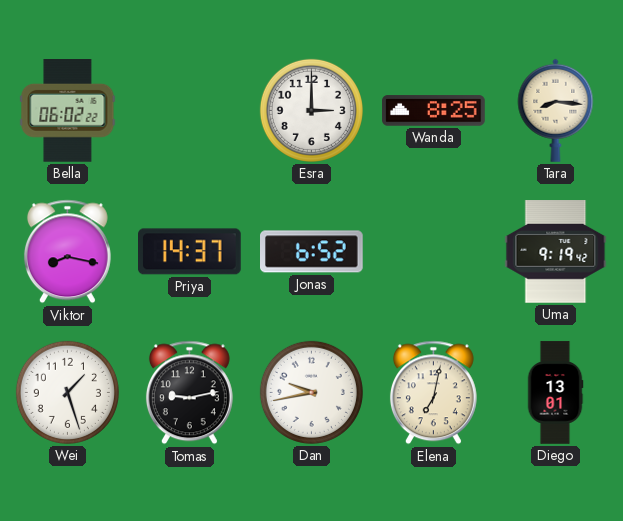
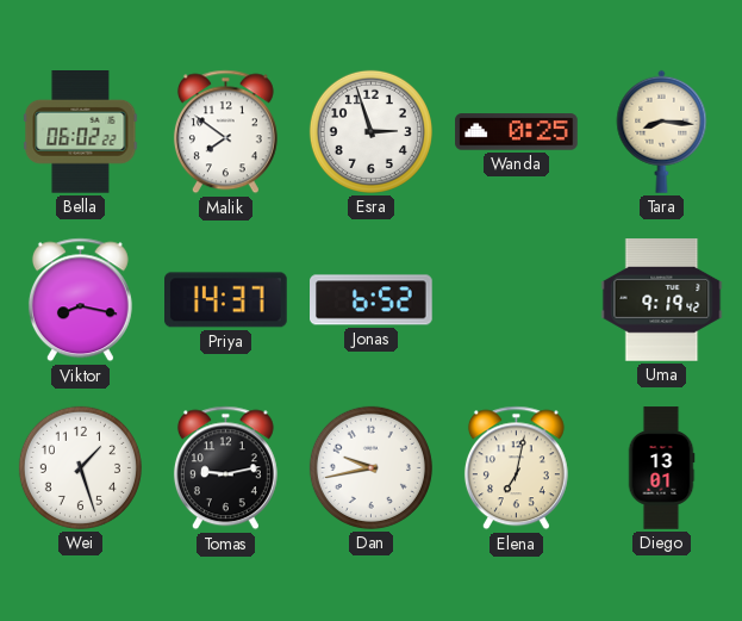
Malik: none -> 7:51
Esra: 3:00 -> 2:57
Wanda: 8:25 -> 0:25
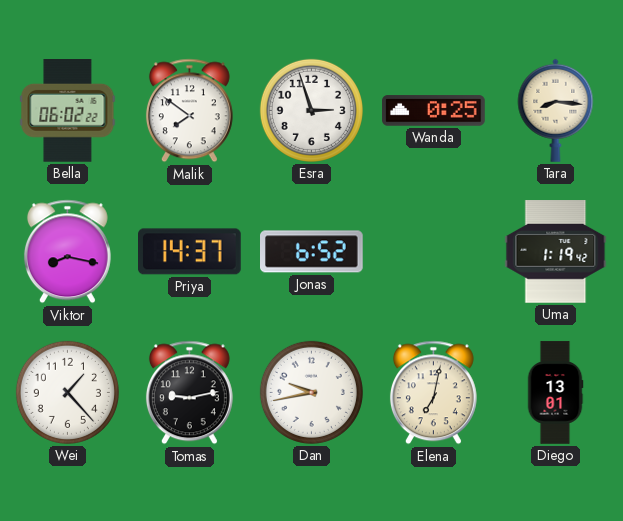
Uma: 9:19 -> 1:19
Wei: 1:27 -> 1:23
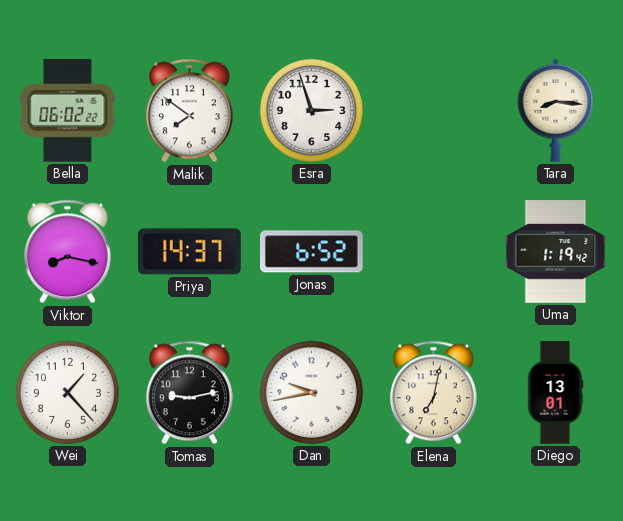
Wanda: 0:25 -> none
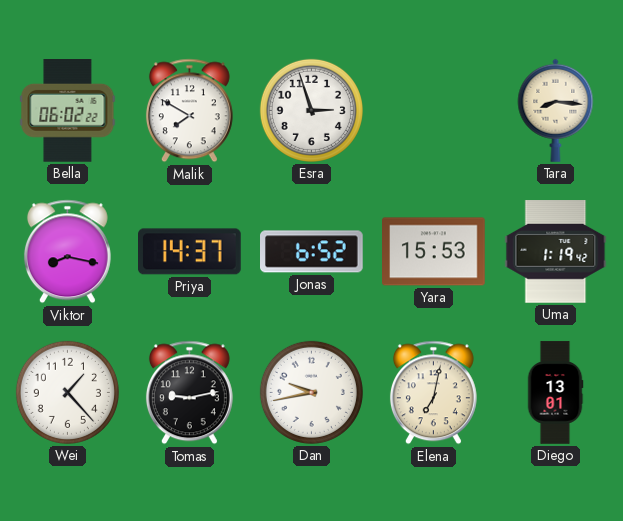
Malik: 7:51 -> 7:50
Yara: none -> 15:53
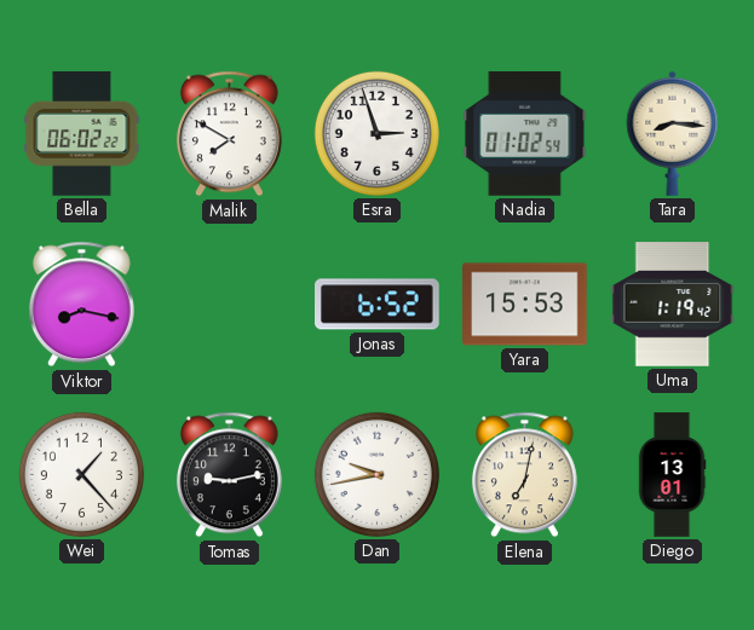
Nadia: none -> 01:02
Priya: 14:37 -> none
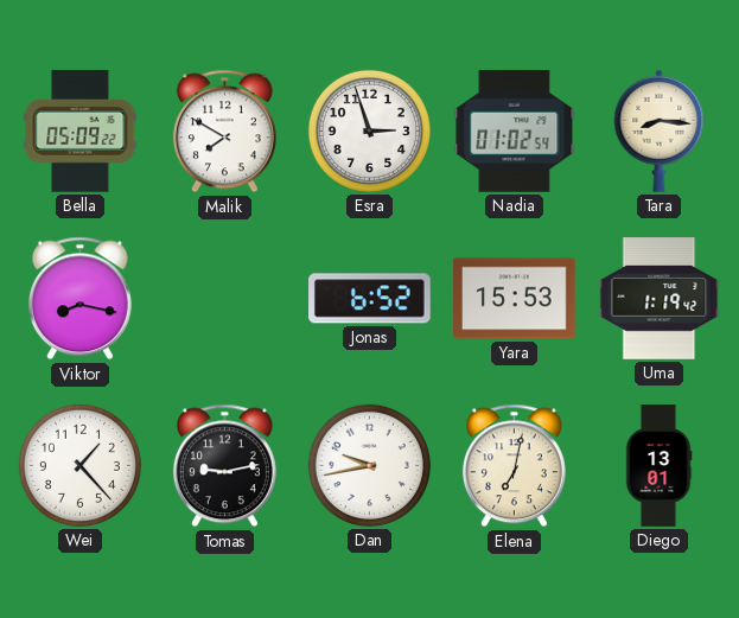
Bella: 06:02 -> 05:09
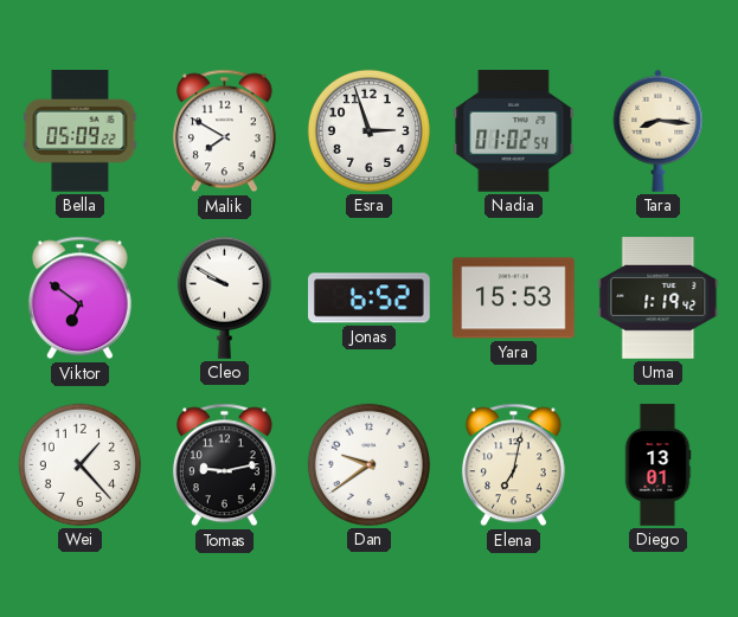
Viktor: 8:17 -> 6:51
Cleo: none -> 9:50
Dan: 9:43 -> 9:39
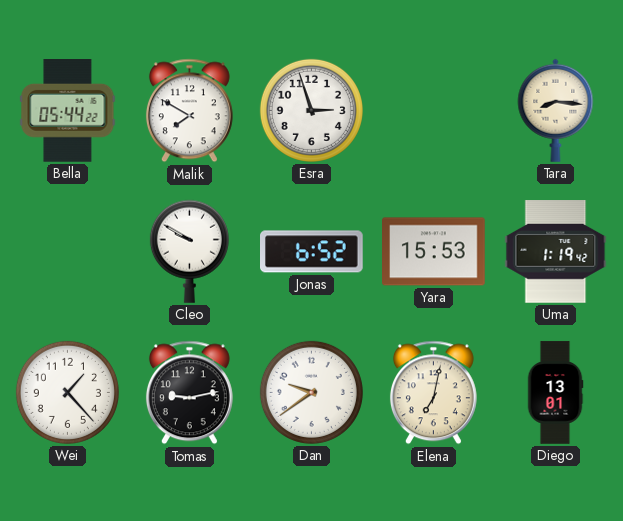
Bella: 05:09 -> 05:44
Nadia: 01:02 -> none
Viktor: 6:51 -> none
